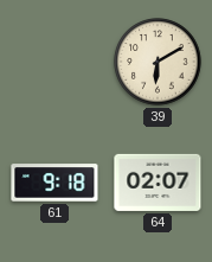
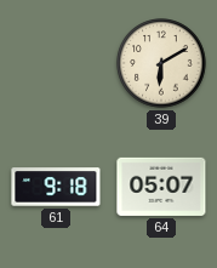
64: 02:07 -> 05:07
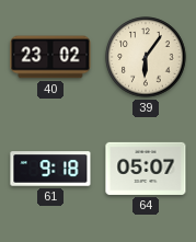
40: none -> 23:02
39: 6:10 -> 6:06
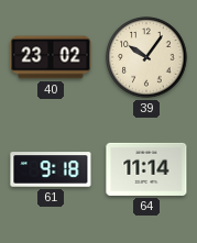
39: 6:06 -> 10:06
64: 05:07 -> 11:14
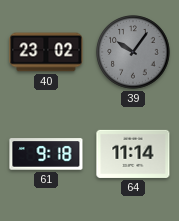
39 dial: cream -> grey
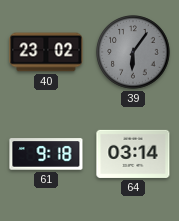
39: 10:06 -> 6:06
64: 11:14 -> 03:14
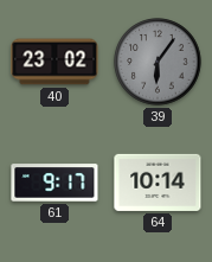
61: 9:18 -> 9:17
64: 03:14 -> 10:14
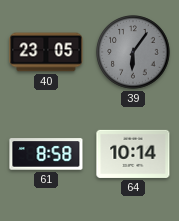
40: 23:02 -> 23:05
61: 9:17 -> 8:58
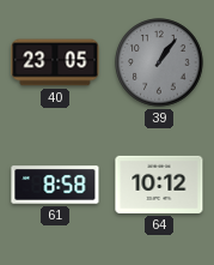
39: 6:06 -> 1:06
64: 10:14 -> 10:12
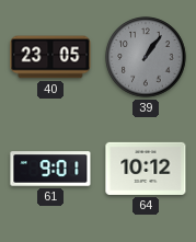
61: 8:58 -> 9:01
